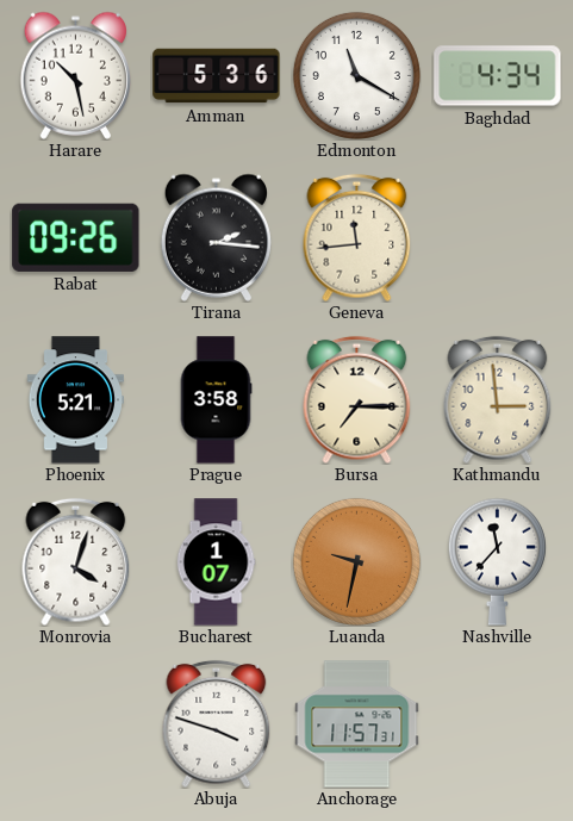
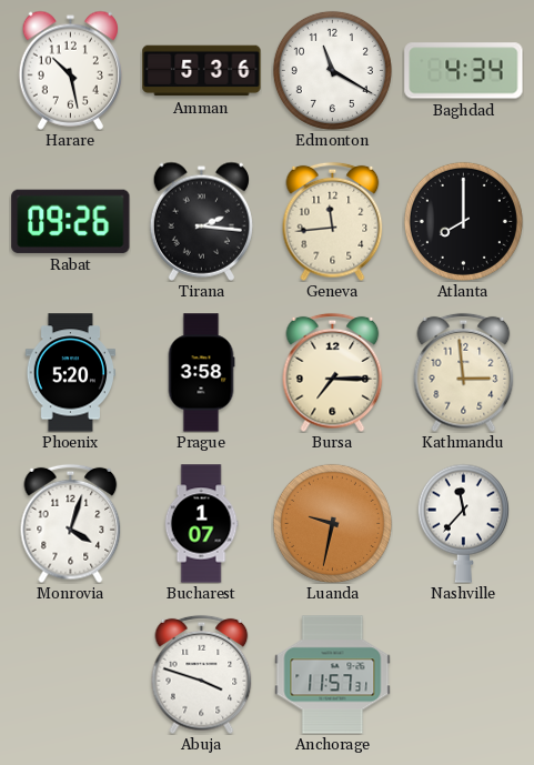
Atlanta: none -> 8:00
Phoenix: 5:21 -> 5:20
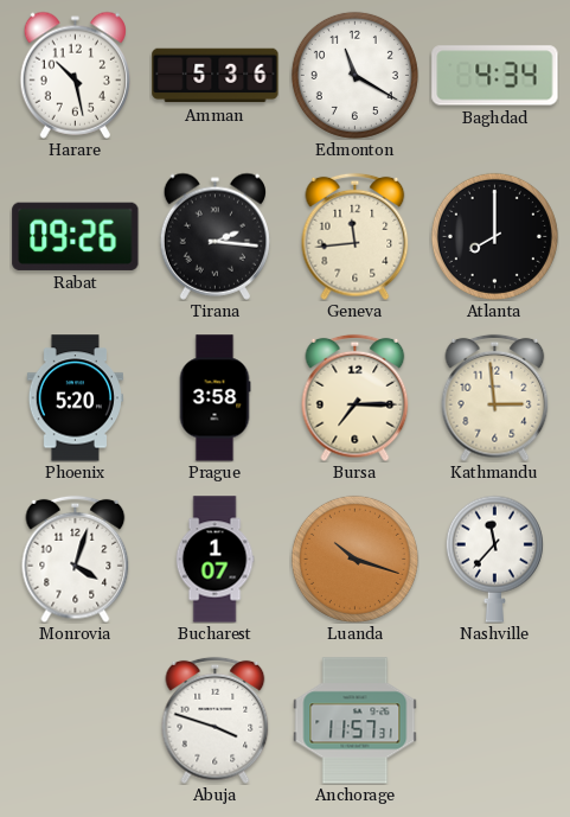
Luanda: 9:32 -> 10:18
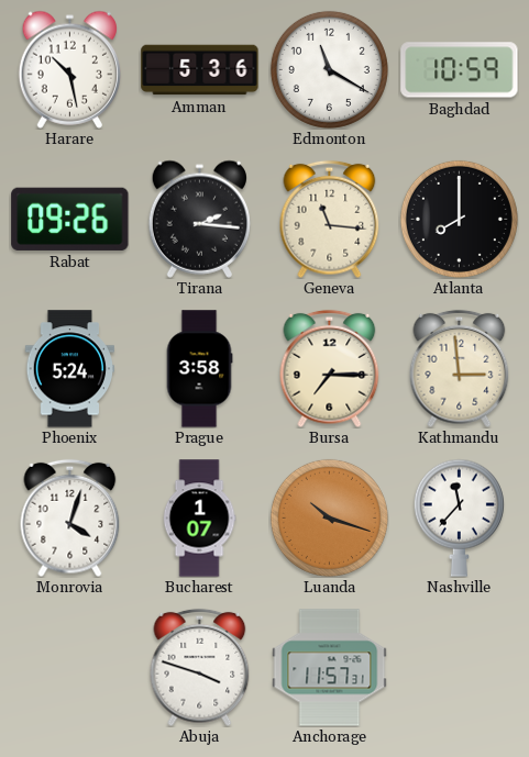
Baghdad: 4:34 -> 10:59
Geneva: 11:44 -> 11:16
Phoenix: 5:20 -> 5:24
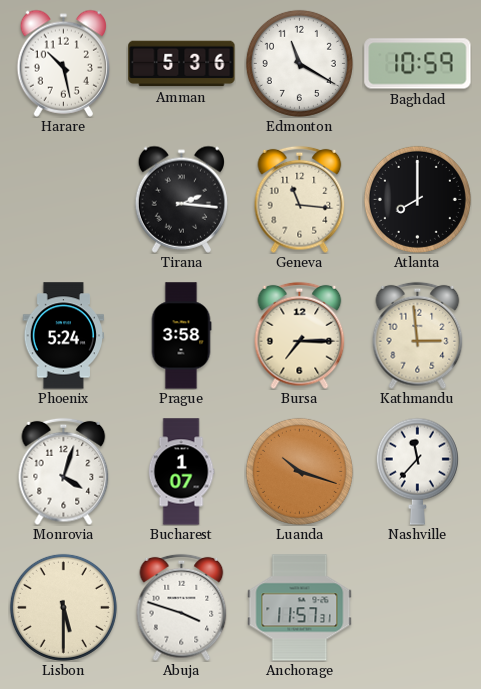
Rabat: 09:26 -> none
Lisbon: none -> 5:30
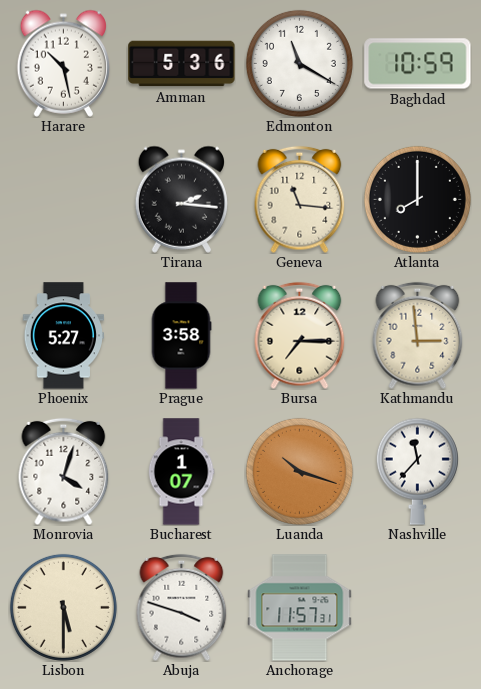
Phoenix: 5:24 -> 5:27
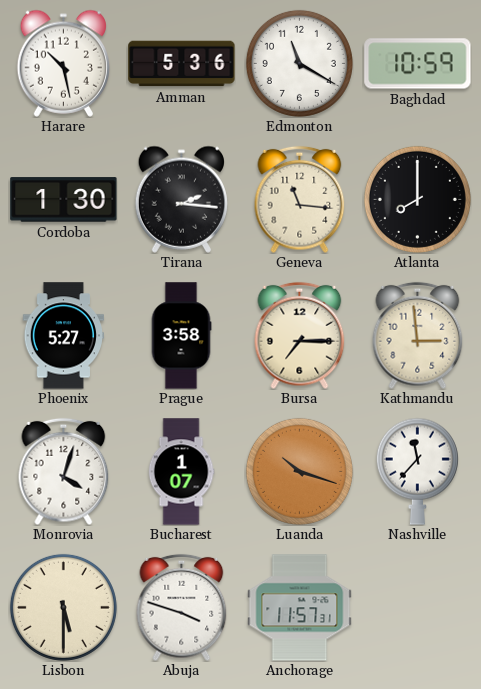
Cordoba: none -> 1:30
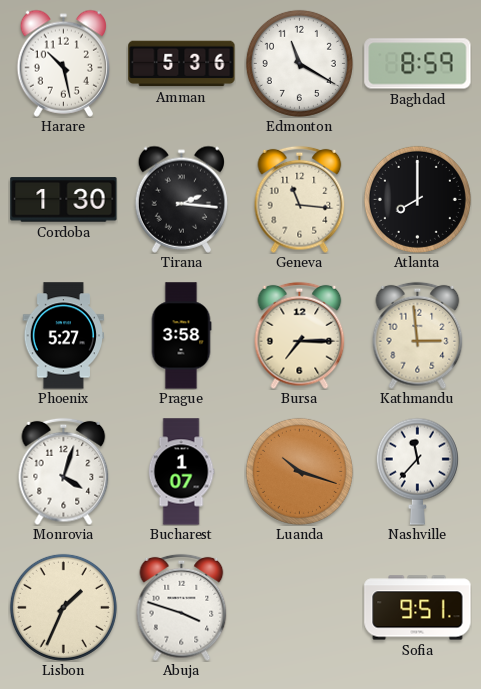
Baghdad: 10:59 -> 8:59
Lisbon: 5:30 -> 1:34
Anchorage: 11:57 -> none
Sofia: none -> 9:51
